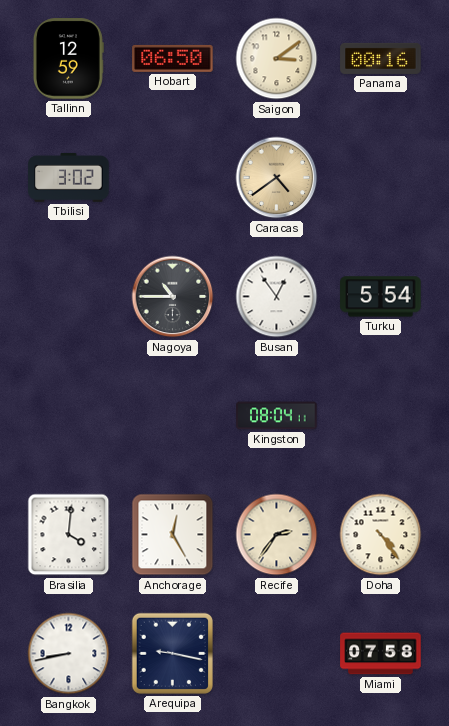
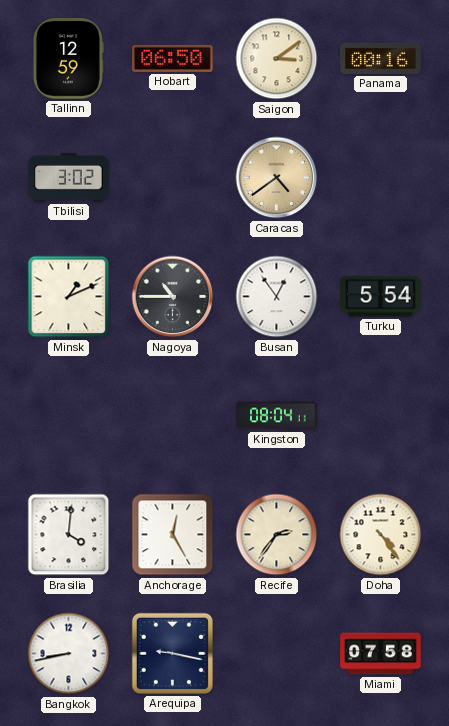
Minsk: none -> 1:11
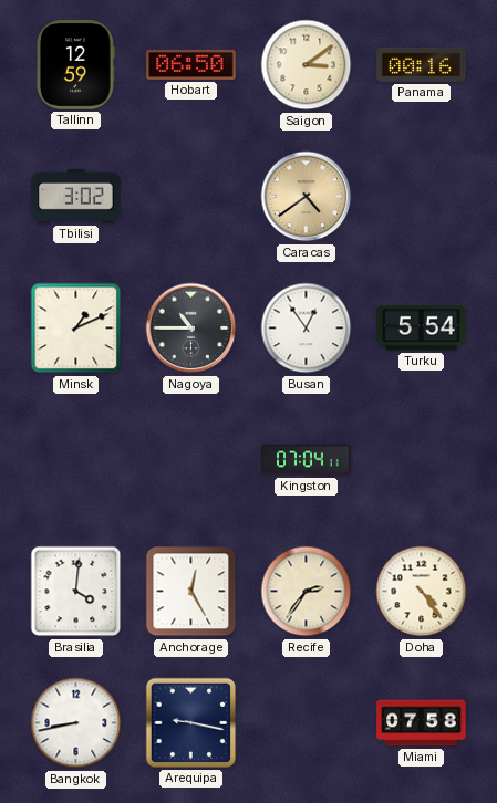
Kingston: 08:04 -> 07:04
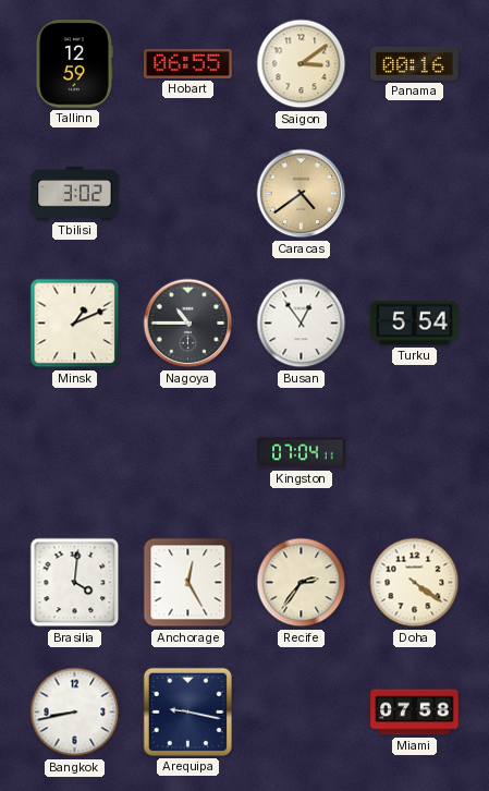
Hobart: 06:50 -> 06:55
Doha: 4:24 -> 4:21
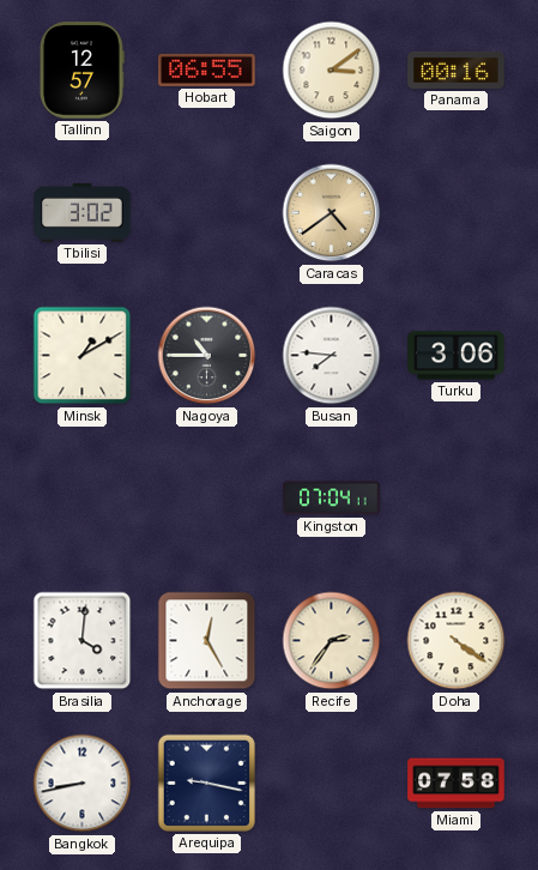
Tallinn: 12:59 -> 12:57
Minsk: 1:11 -> 1:10
Busan: 12:54 -> 7:46
Turku: 5:54 -> 3:06
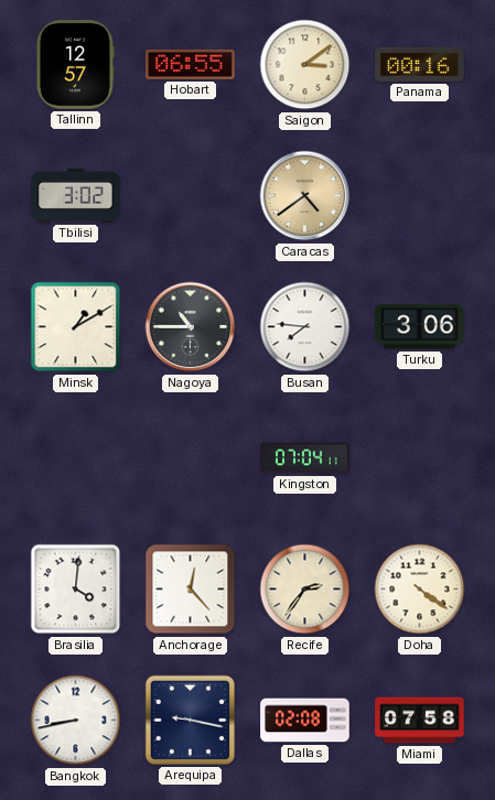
Anchorage: 12:25 -> 12:23
Dallas: none -> 02:08
